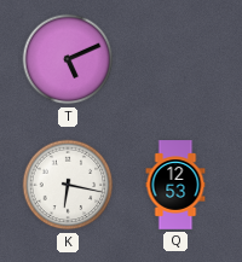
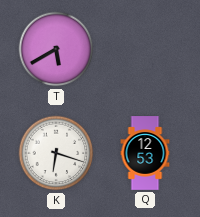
T: 5:11 -> 5:40
K: 6:17 -> 6:18
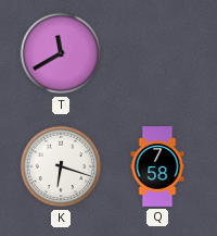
T: 5:40 -> 11:40
Q: 12:53 -> 7:58
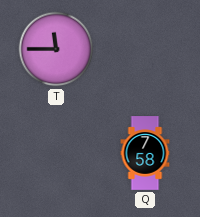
T: 11:40 -> 11:45
K: 6:18 -> none
